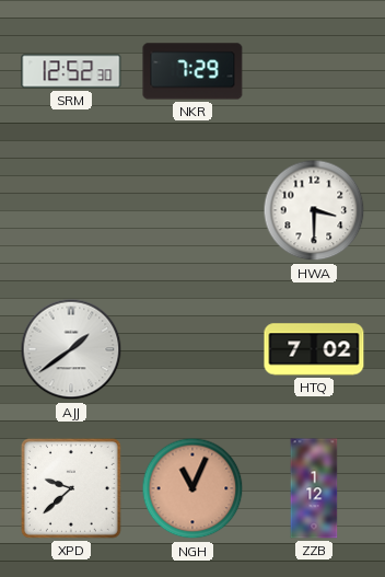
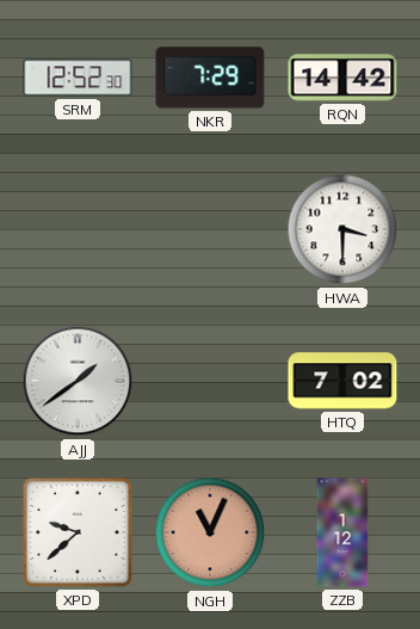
RQN: none -> 14:42
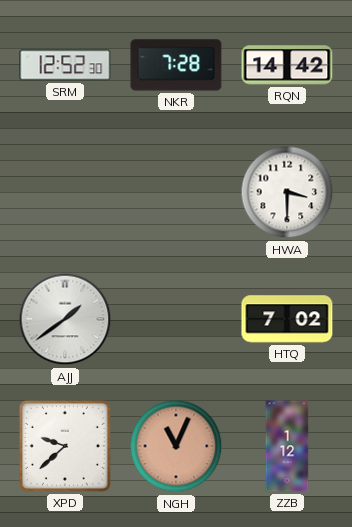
NKR: 7:29 -> 7:28
